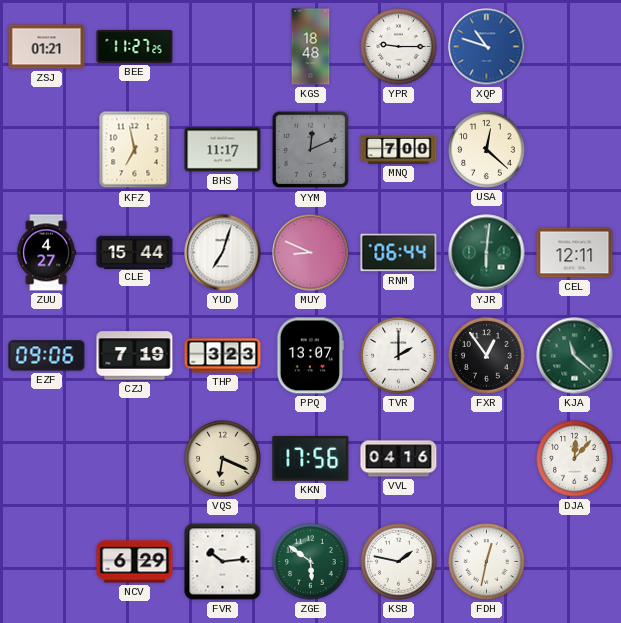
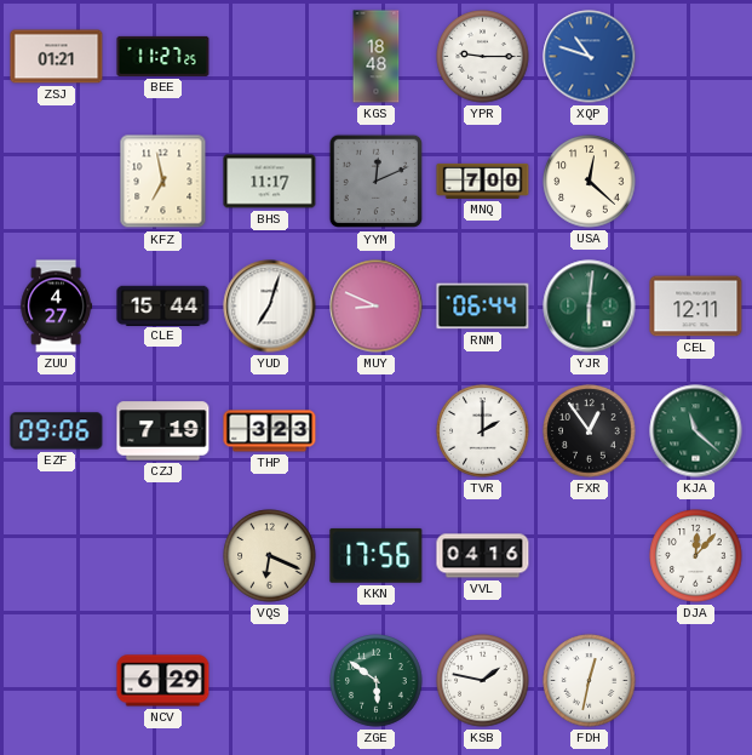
PPQ: 13:07 -> none
FVR: 10:14 -> none
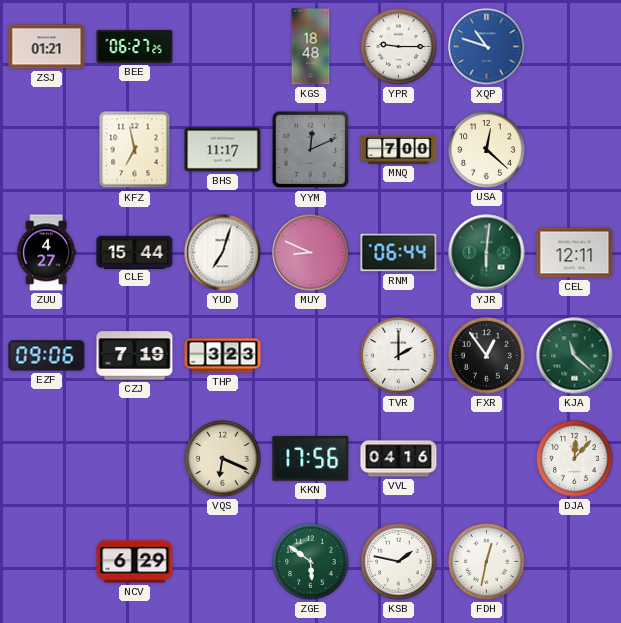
BEE: 11:27 -> 06:27
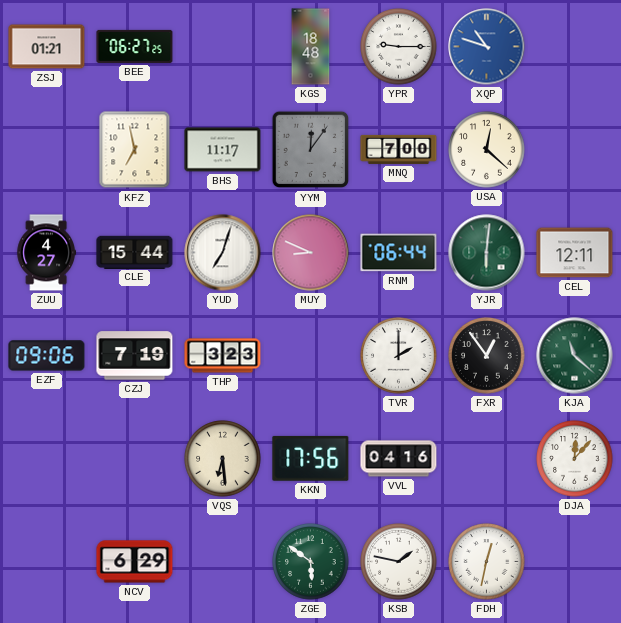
YYM: 12:11 -> 12:06
VQS: 6:19 -> 6:29
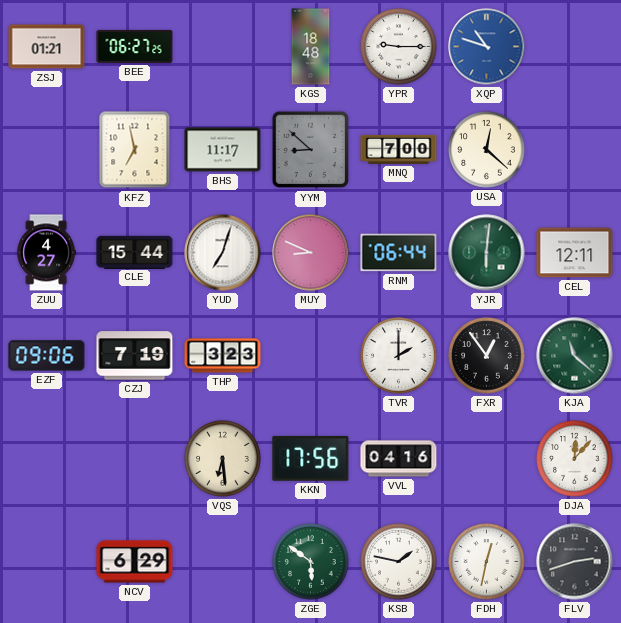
YYM: 12:06 -> 8:52
FLV: none -> 2:42
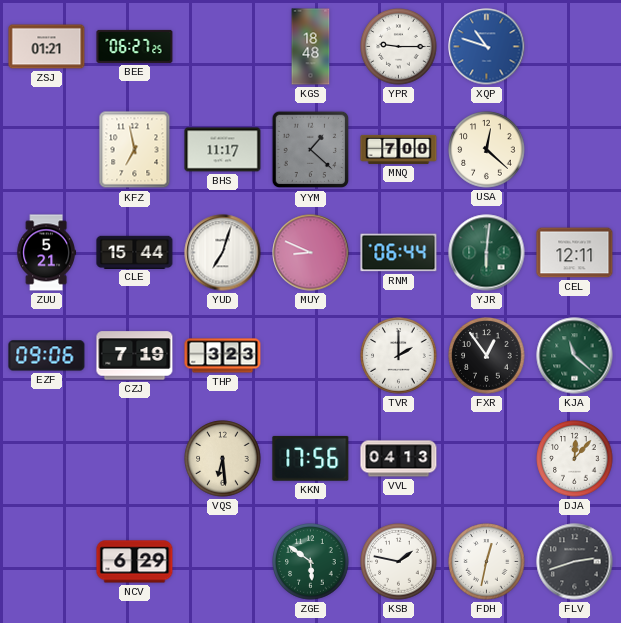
YYM: 8:52 -> 1:22
ZUU: 4:27 -> 5:21
VVL: 04:16 -> 04:13
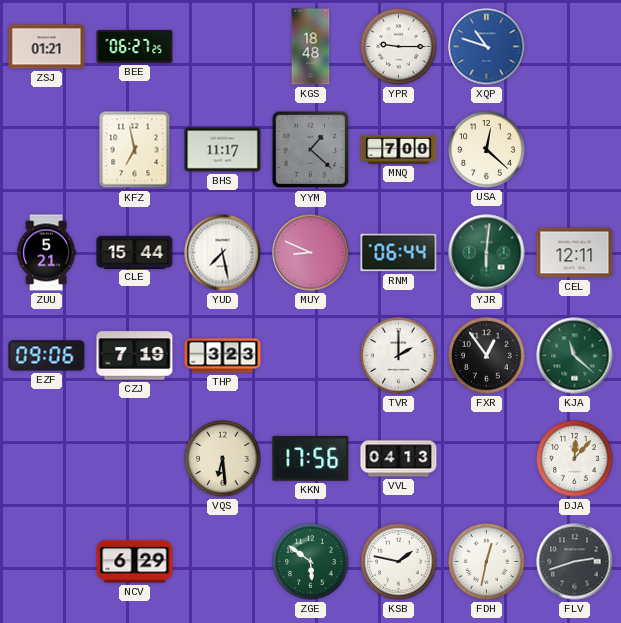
YUD: 7:03 -> 7:28
